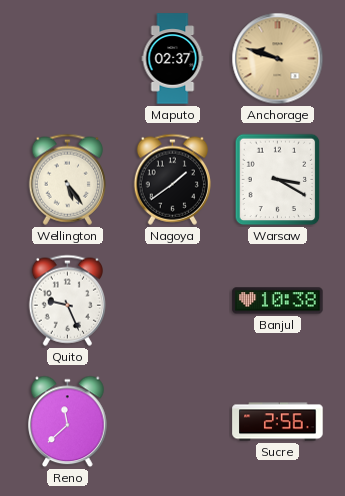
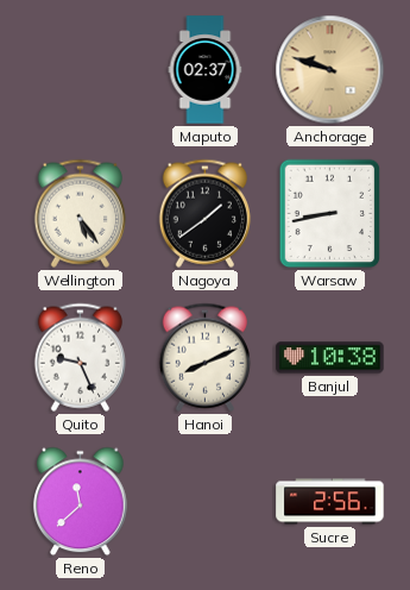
Warsaw: 3:20 -> 8:43
Hanoi: none -> 8:11
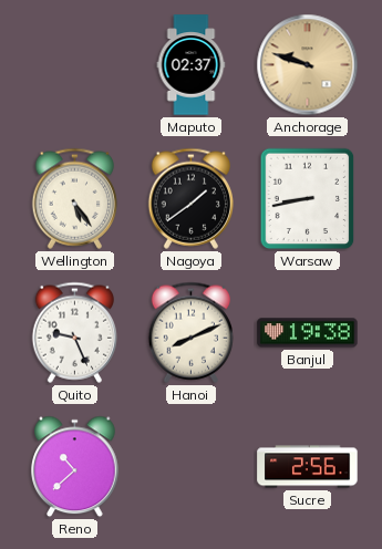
Banjul: 10:38 -> 19:38
Reno: 11:38 -> 10:38
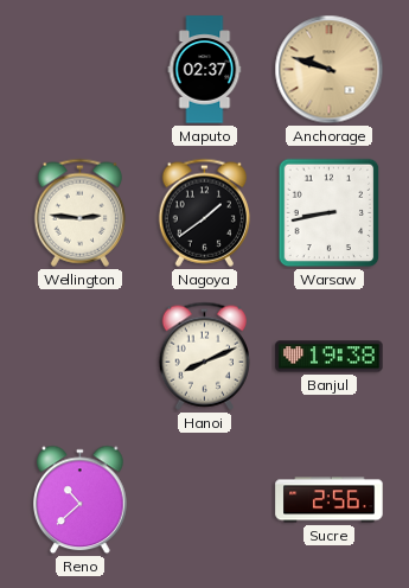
Wellington: 5:24 -> 2:46
Quito: 9:26 -> none
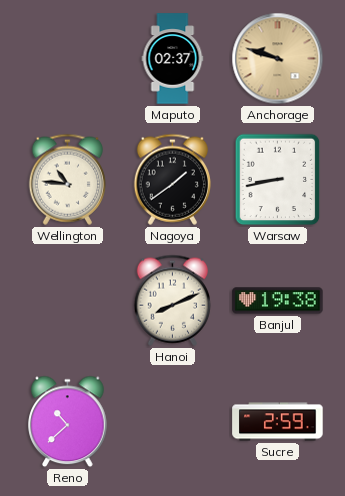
Wellington: 2:46 -> 10:46
Sucre: 2:56 -> 2:59
